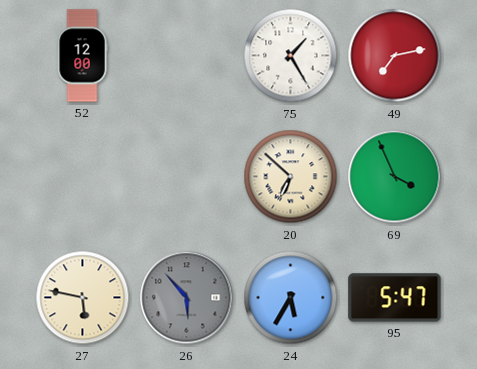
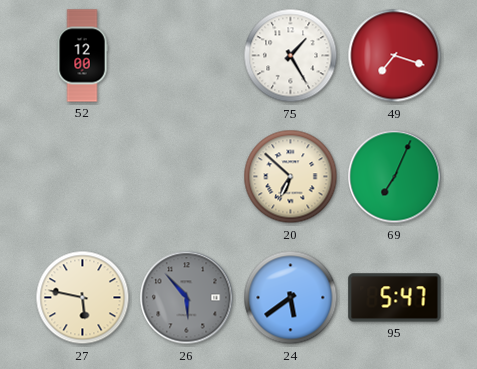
49: 7:13 -> 7:18
69: 3:56 -> 7:04
24: 5:35 -> 5:39
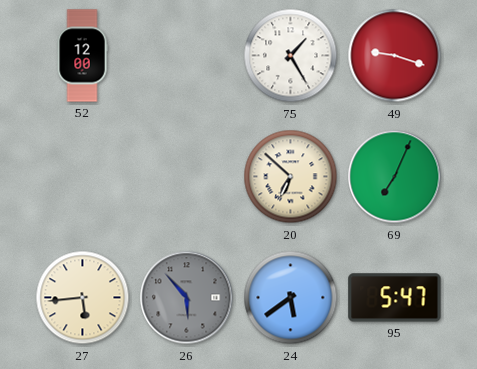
49: 7:18 -> 9:18
27: 5:47 -> 5:44
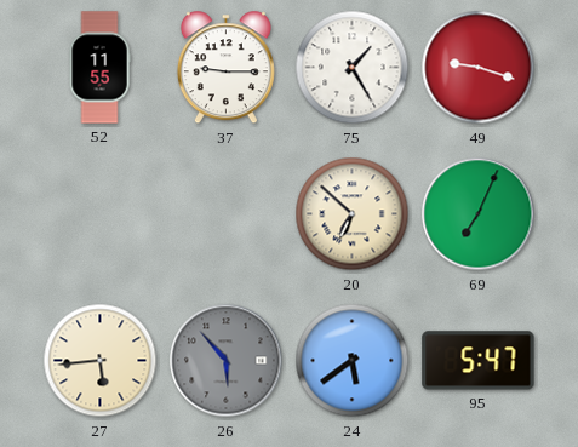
52: 12:00 -> 11:55
37: none -> 9:15
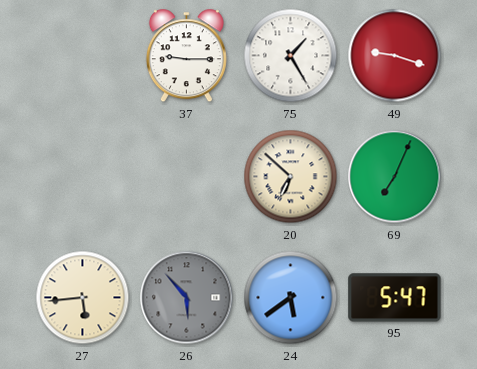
52: 11:55 -> none
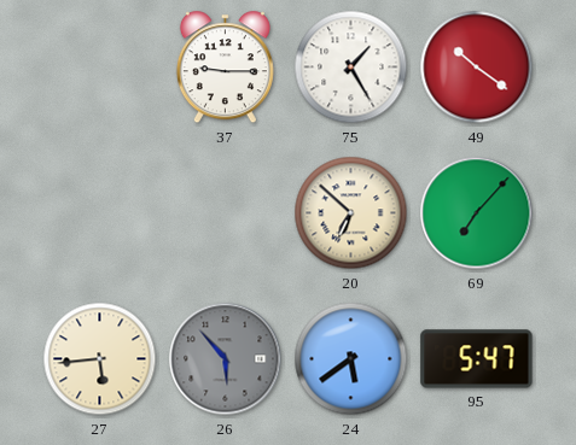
49: 9:18 -> 10:21
69: 7:04 -> 7:07
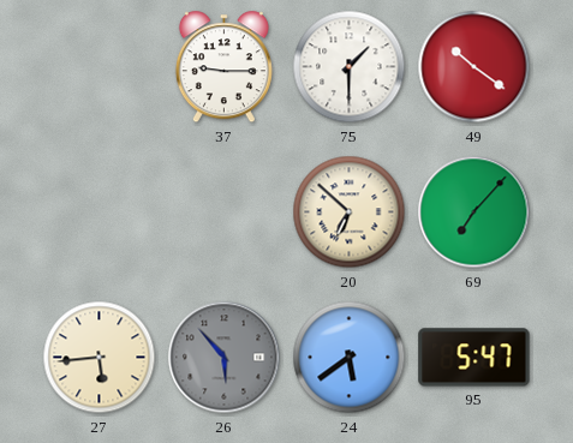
75: 1:25 -> 1:30
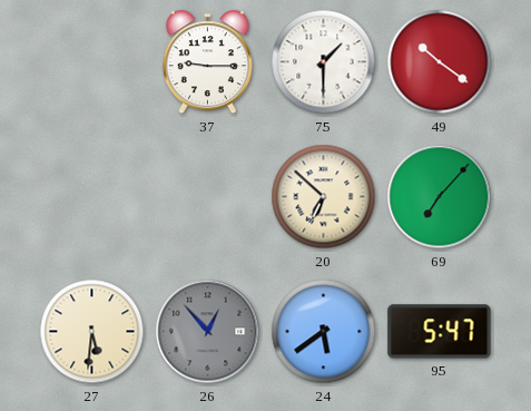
27: 5:44 -> 5:31
26: 5:53 -> 12:53
